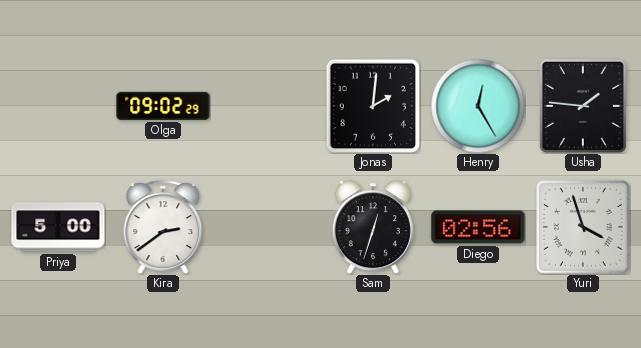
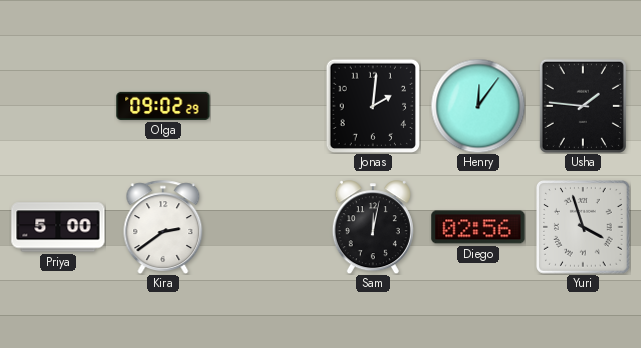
Henry: 12:25 -> 12:06
Sam: 12:33 -> 12:02
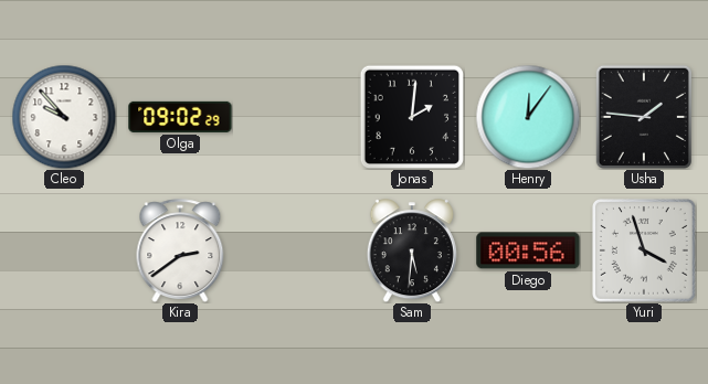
Cleo: none -> 9:53
Priya: 5:00 -> none
Sam: 12:02 -> 5:31
Diego: 02:56 -> 00:56
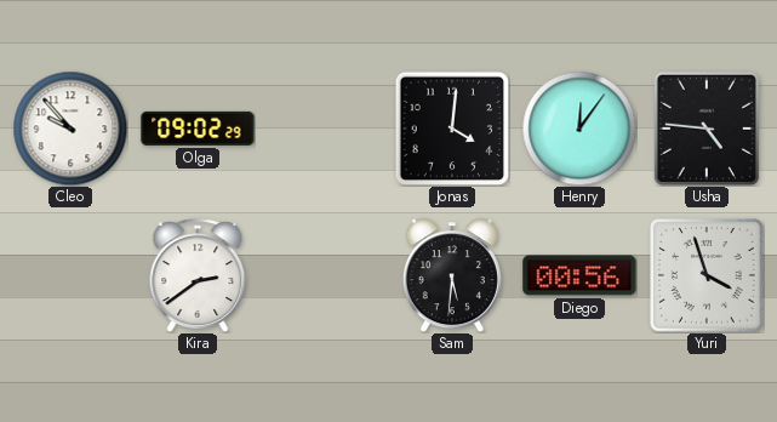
Jonas: 2:01 -> 4:01
Usha: 1:46 -> 4:46
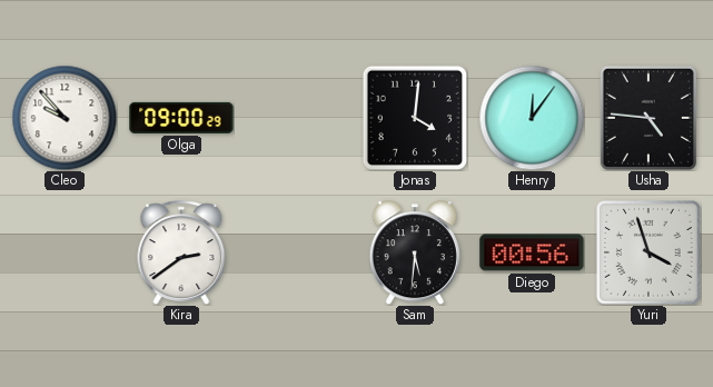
Olga: 09:02 -> 09:00
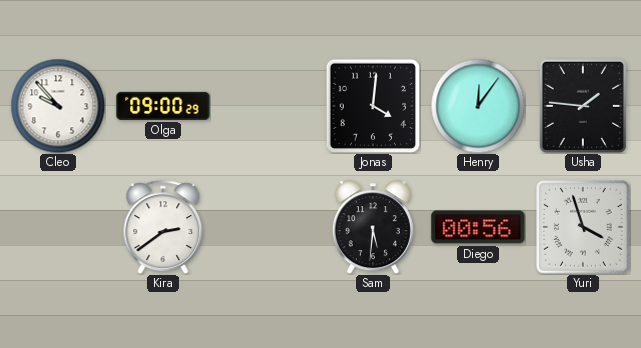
Usha: 4:46 -> 1:46
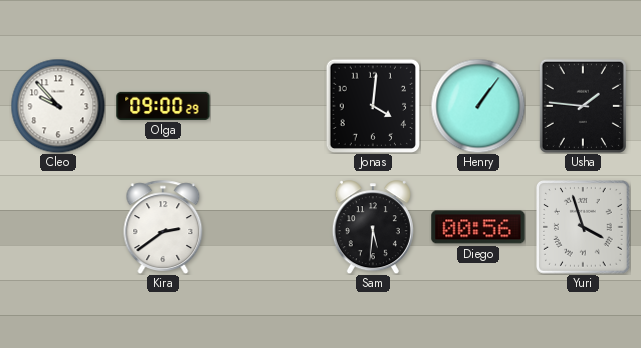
Henry: 12:06 -> 1:06
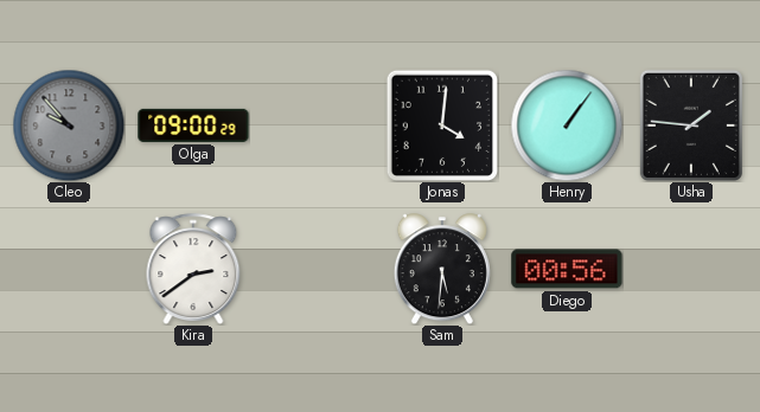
Cleo dial: white -> grey
Yuri: 3:57 -> none
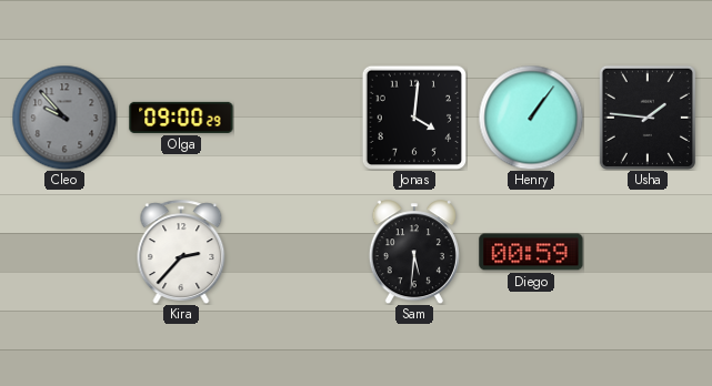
Kira: 2:39 -> 2:37
Diego: 00:56 -> 00:59
